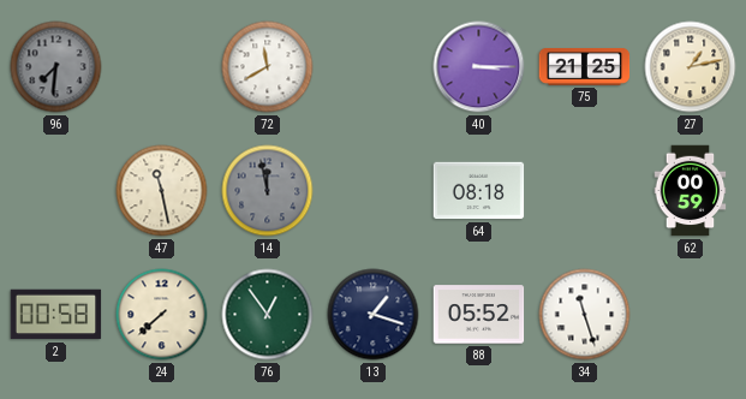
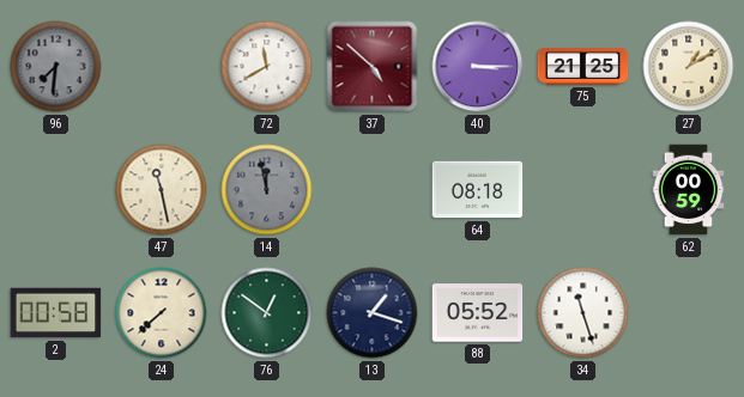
37: none -> 4:52
27: 1:13 -> 1:10
76: 12:54 -> 12:51
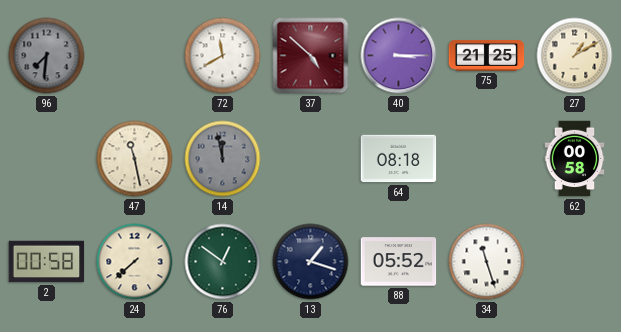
62: 00:59 -> 00:58
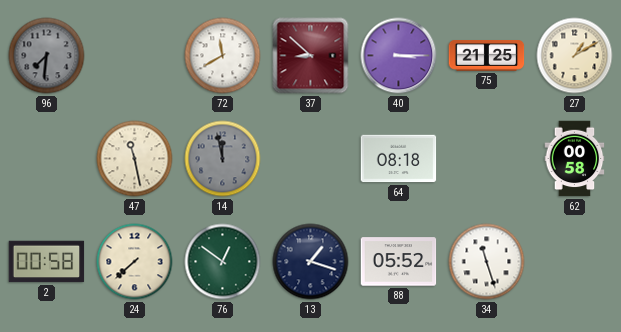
37: 4:52 -> 8:52
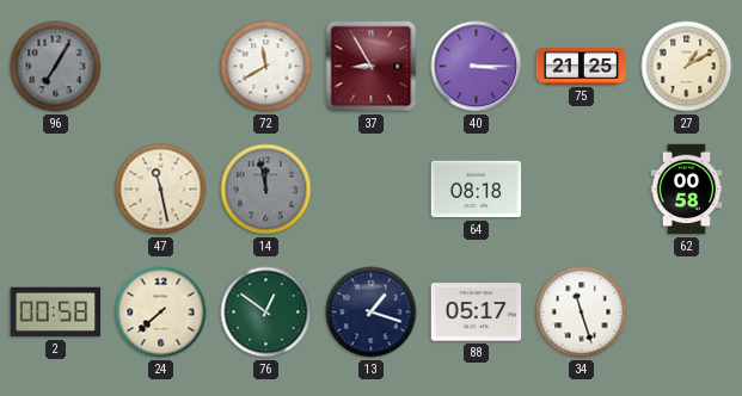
96: 7:31 -> 7:05
37: 8:52 -> 8:55
88: 05:52 -> 05:17
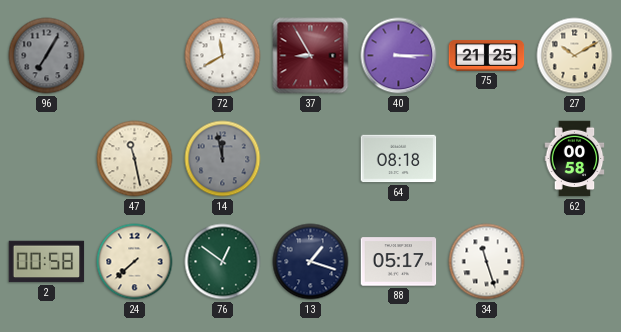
27: 1:10 -> 10:10
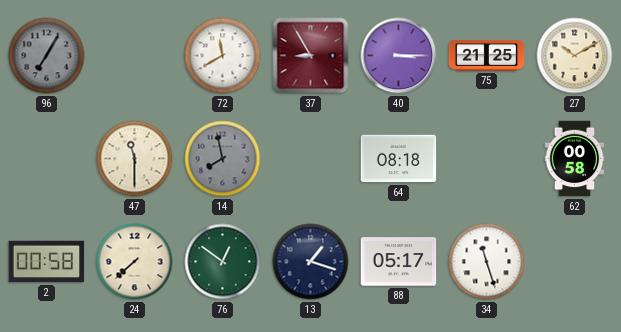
47: 11:28 -> 11:30
14: 11:58 -> 7:58
